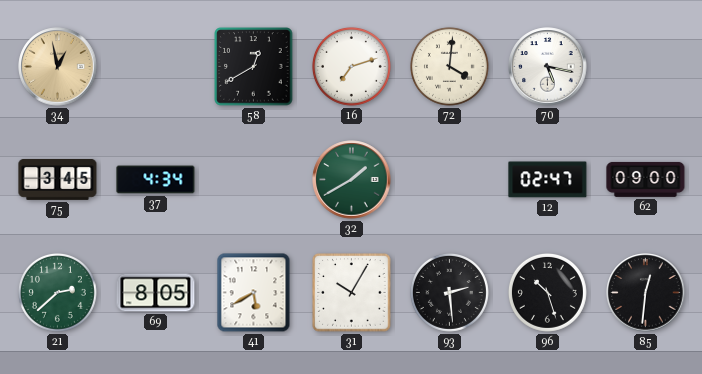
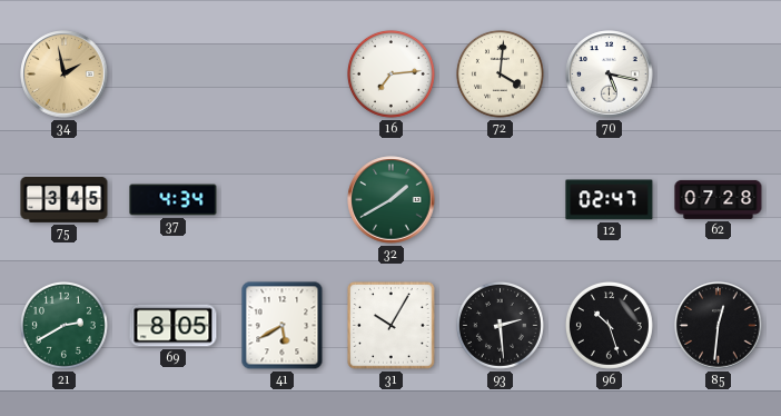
34: 12:58 -> 1:58
58: 12:40 -> none
16: 7:12 -> 7:14
62: 09:00 -> 07:28
21: 2:38 -> 2:40
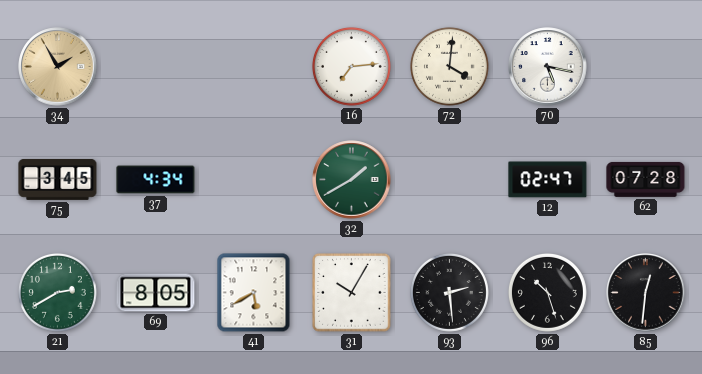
34: 1:58 -> 1:55
